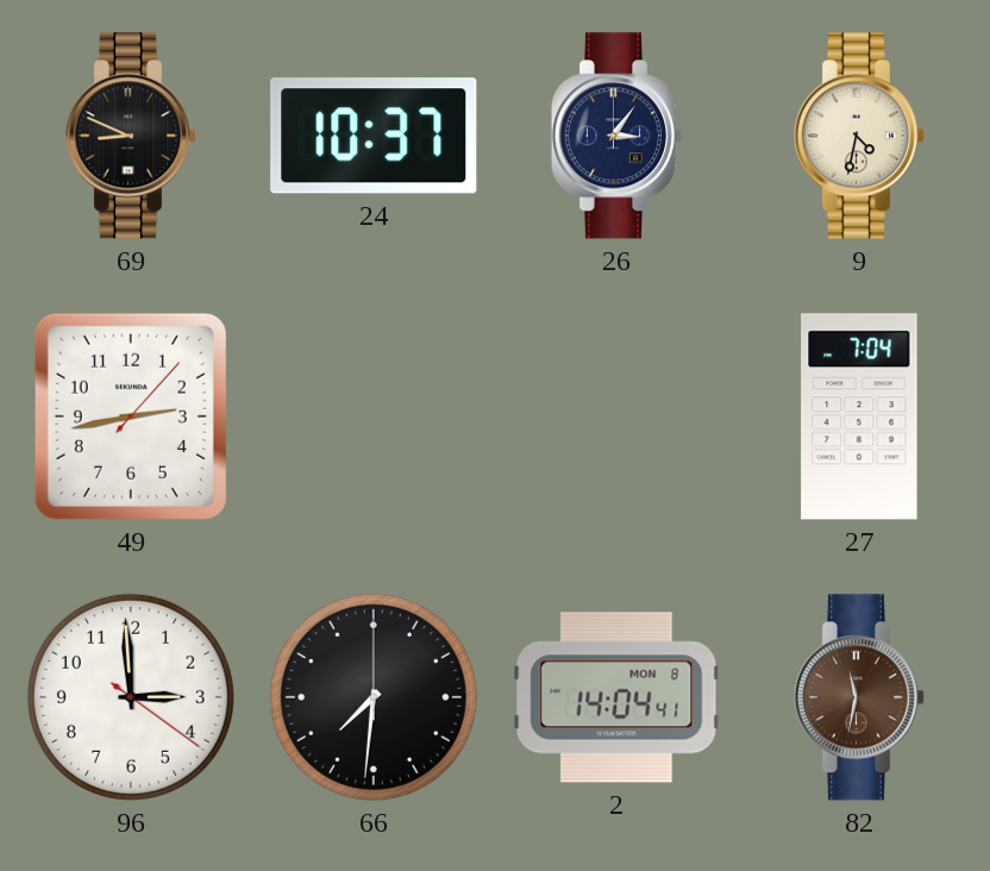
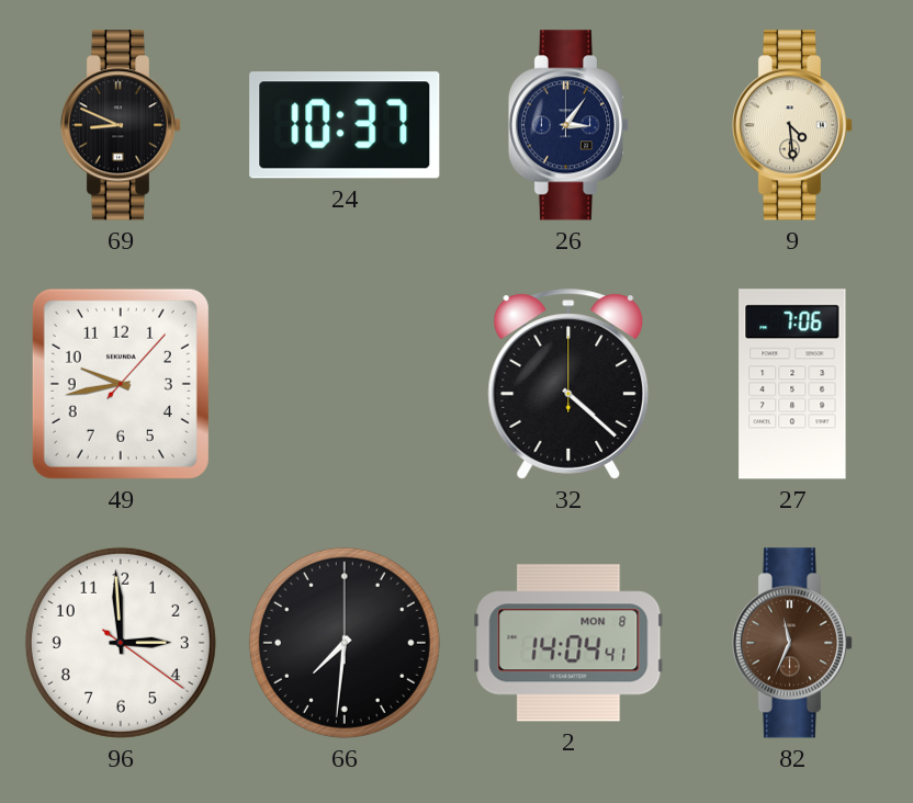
9: 4:32 -> 4:29
49: 2:43 -> 9:43
32: none -> 4:22
27: 7:04 -> 7:06
82: 11:32 -> 11:34
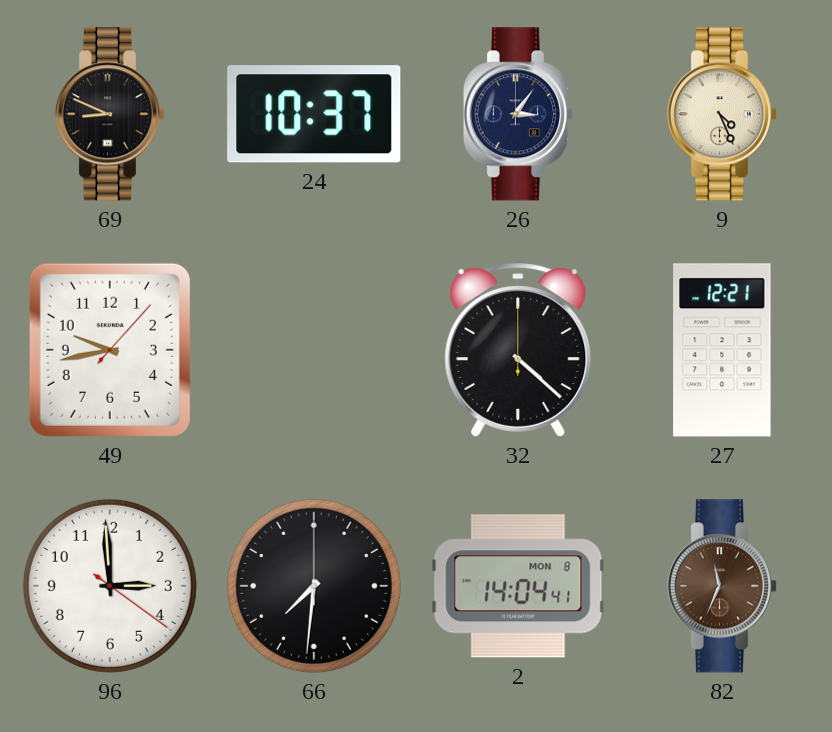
9: 4:29 -> 4:26
27: 7:06 -> 12:21
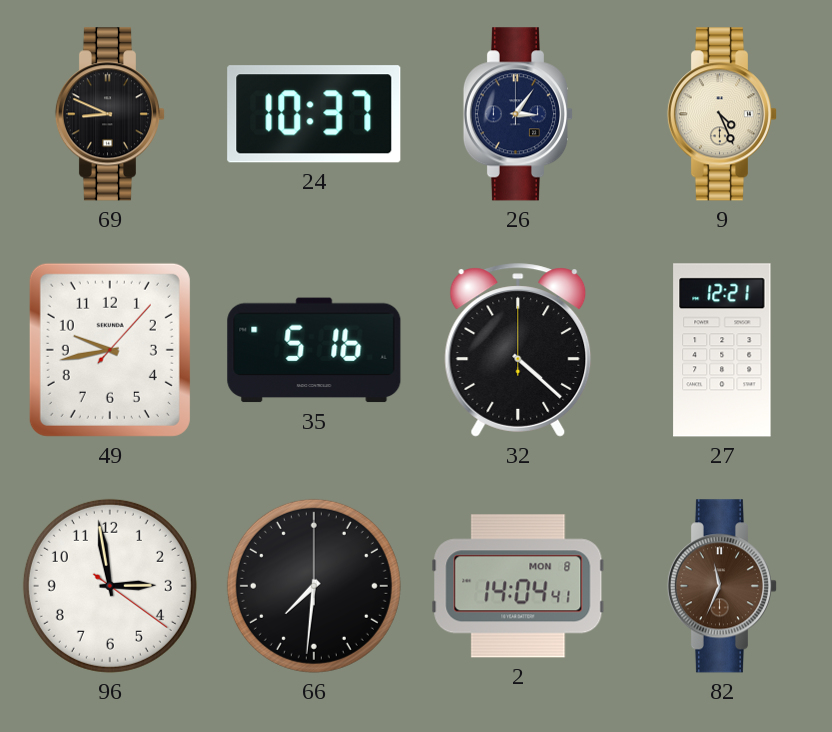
35: none -> 5:16
96: 2:59 -> 2:58
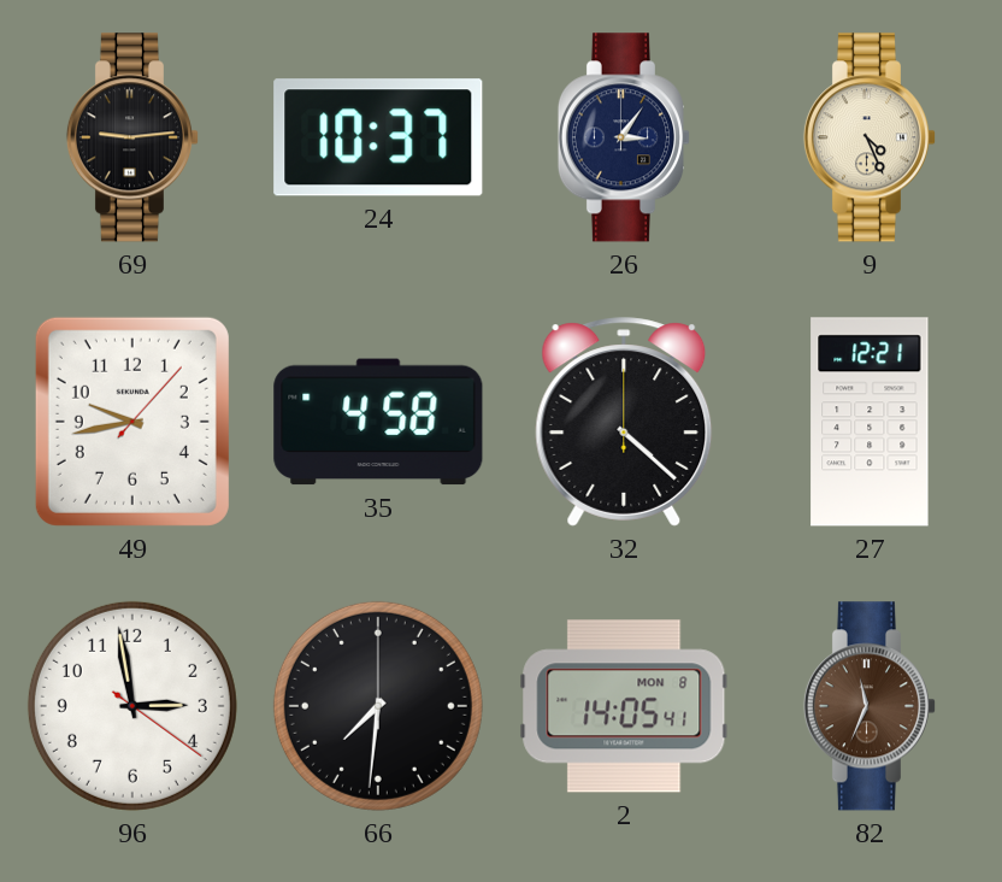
69: 8:49 -> 9:14
35: 5:16 -> 4:58
2: 14:04 -> 14:05
